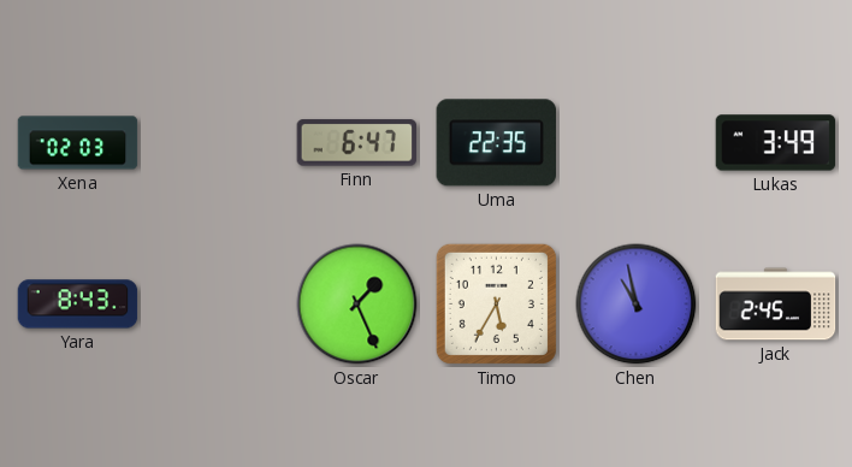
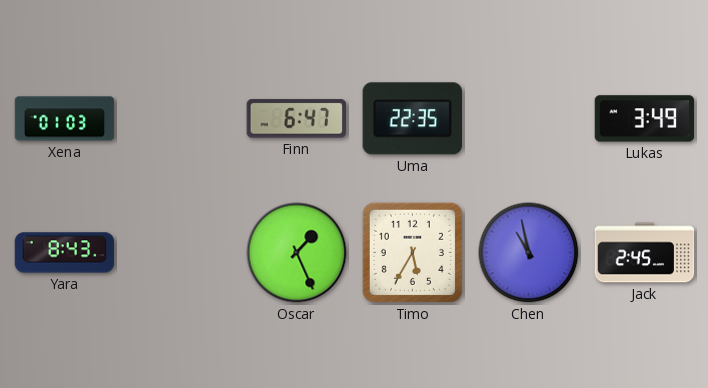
Xena: 02:03 -> 01:03
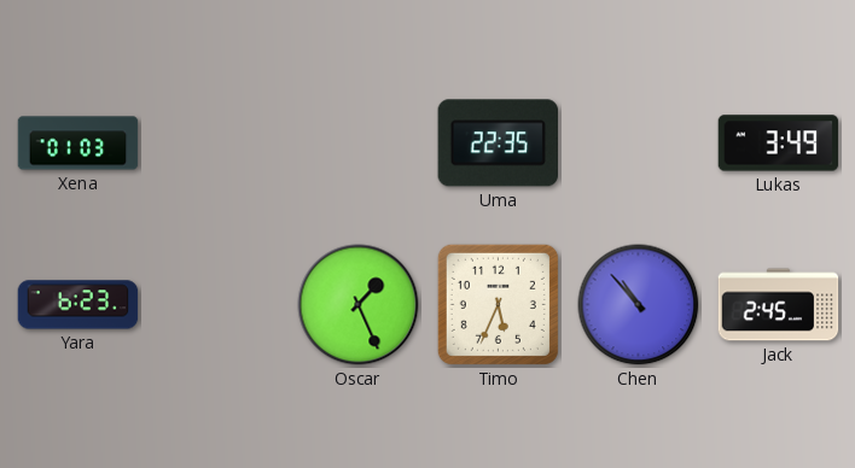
Finn: 6:47 -> none
Yara: 8:43 -> 6:23
Timo: 5:35 -> 5:34
Chen: 10:58 -> 10:53
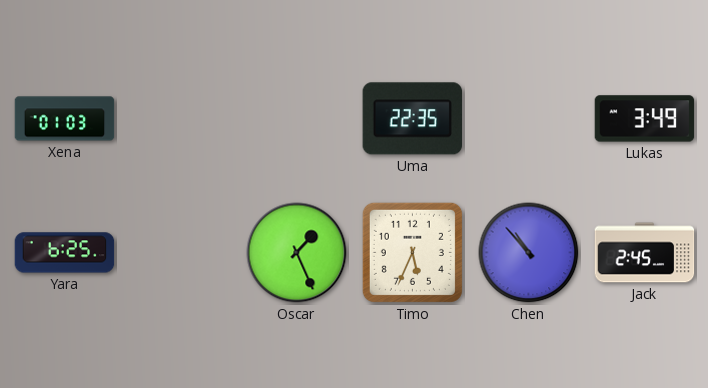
Yara: 6:23 -> 6:25
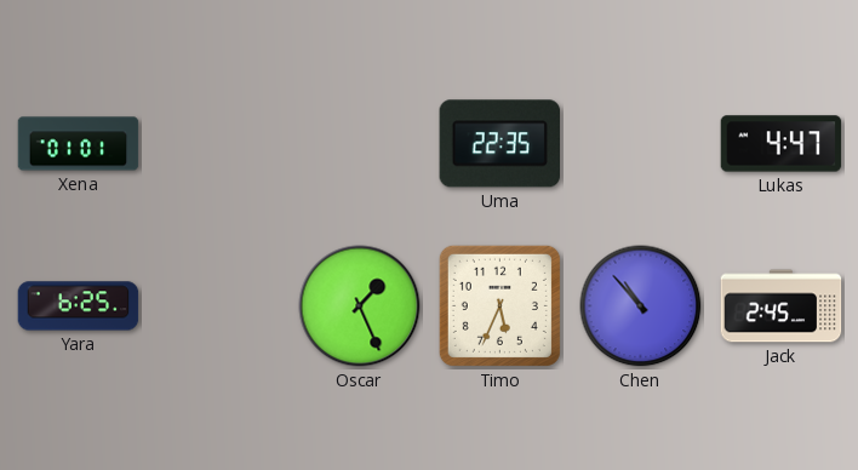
Xena: 01:03 -> 01:01
Lukas: 3:49 -> 4:47
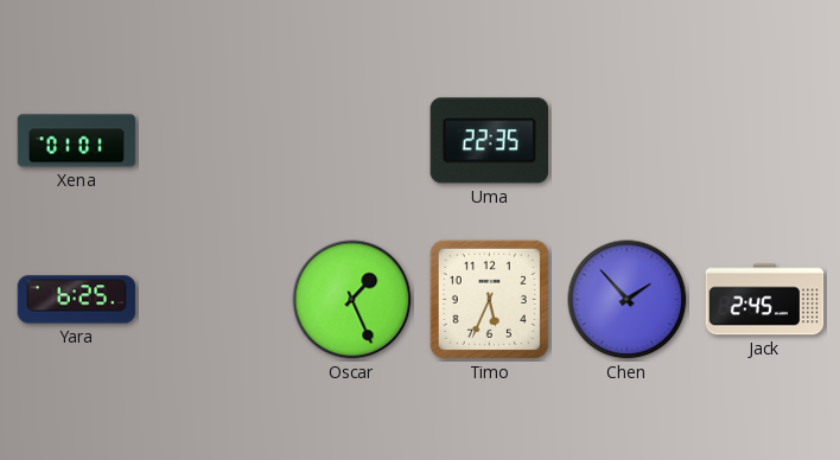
Lukas: 4:47 -> none
Chen: 10:53 -> 1:53
